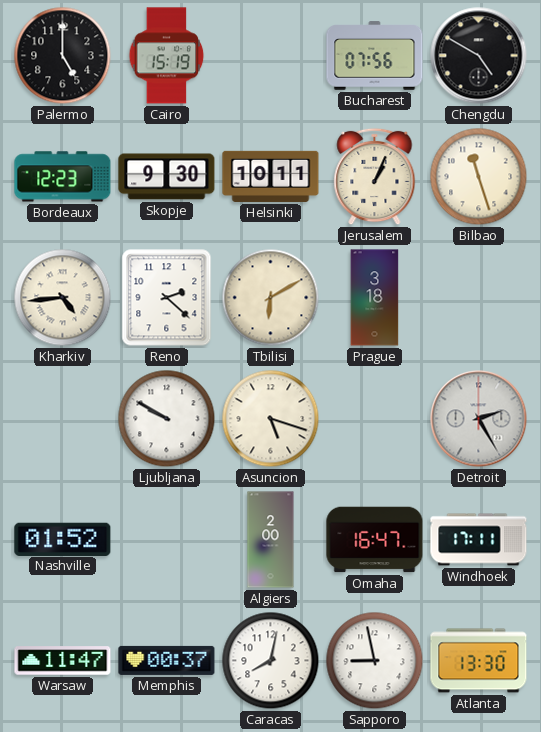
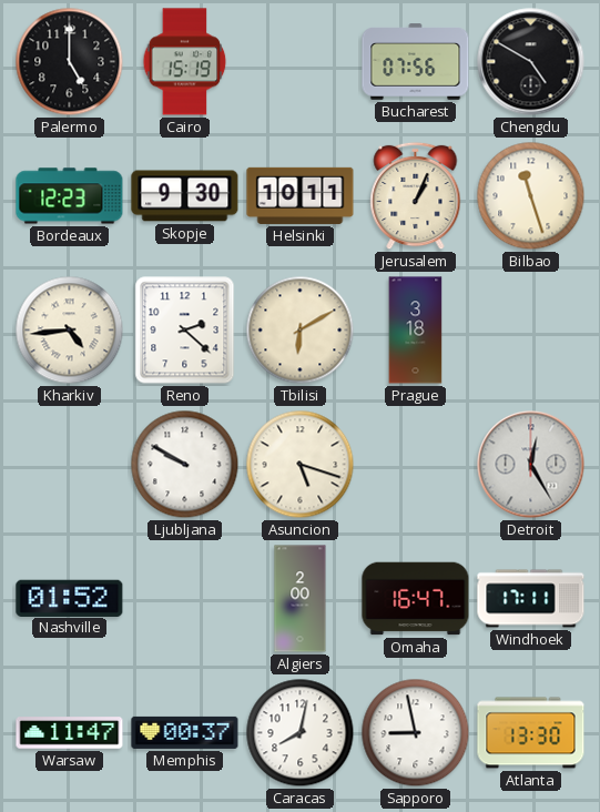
Detroit: 2:25 -> 12:25
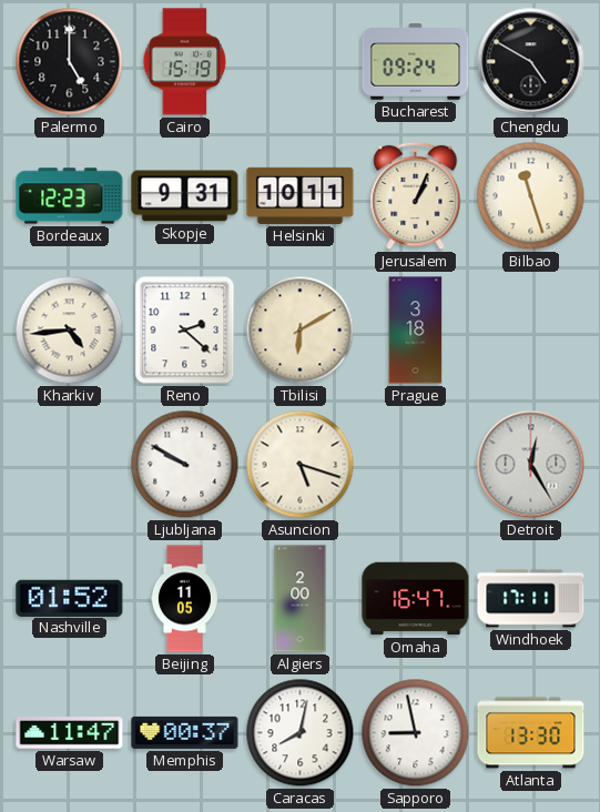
Bucharest: 07:56 -> 09:24
Skopje: 9:30 -> 9:31
Beijing: none -> 11:05
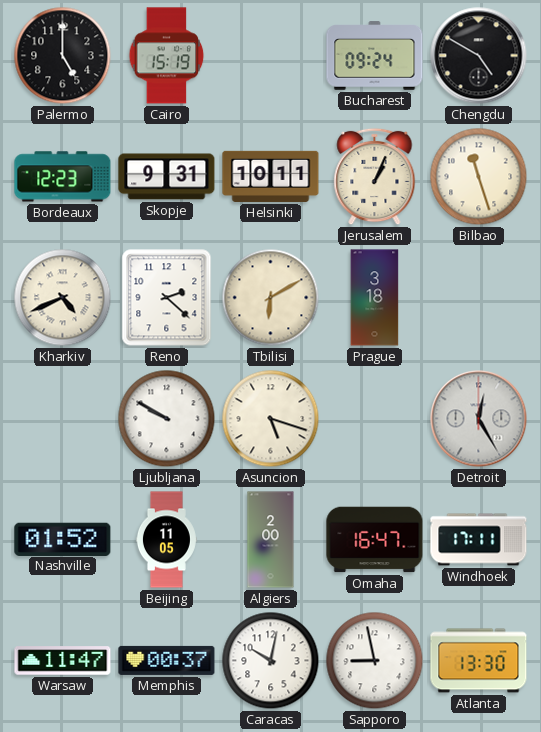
Kharkiv: 4:44 -> 4:41
Caracas: 8:02 -> 10:02
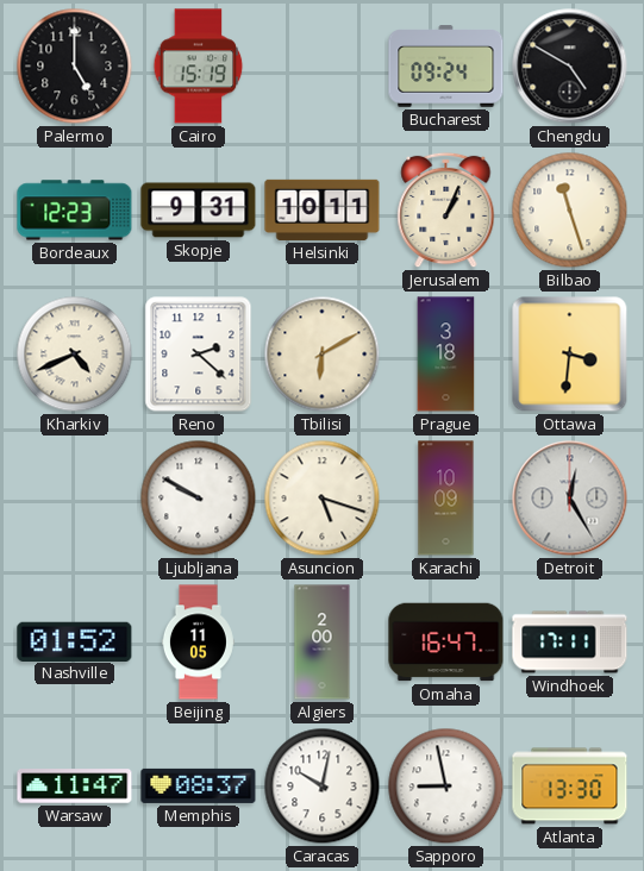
Ottawa: none -> 3:31
Karachi: none -> 10:09
Memphis: 00:37 -> 08:37
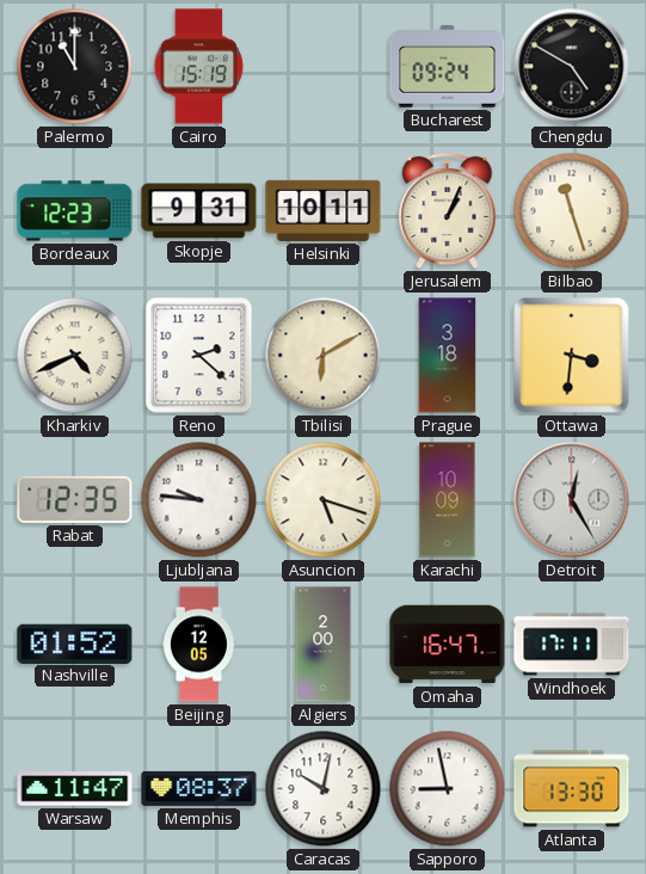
Palermo: 5:00 -> 11:00
Rabat: none -> 12:35
Ljubljana: 9:50 -> 9:46
Beijing: 11:05 -> 12:05
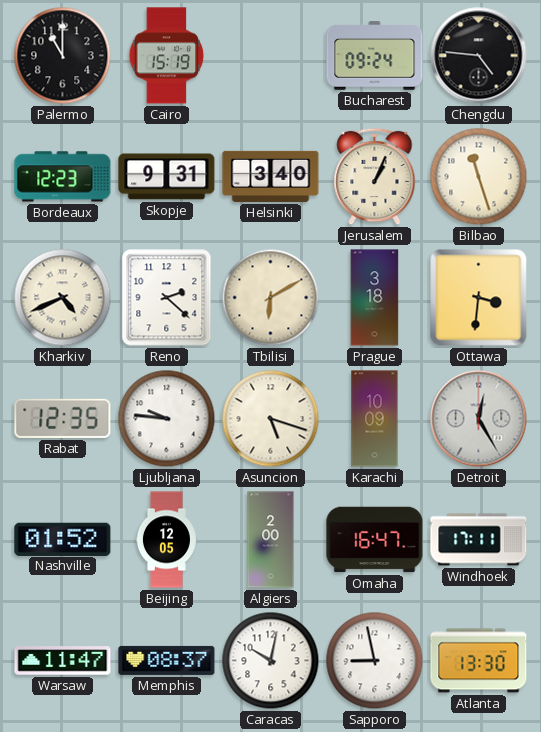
Chengdu: 4:50 -> 4:46
Helsinki: 10:11 -> 3:40
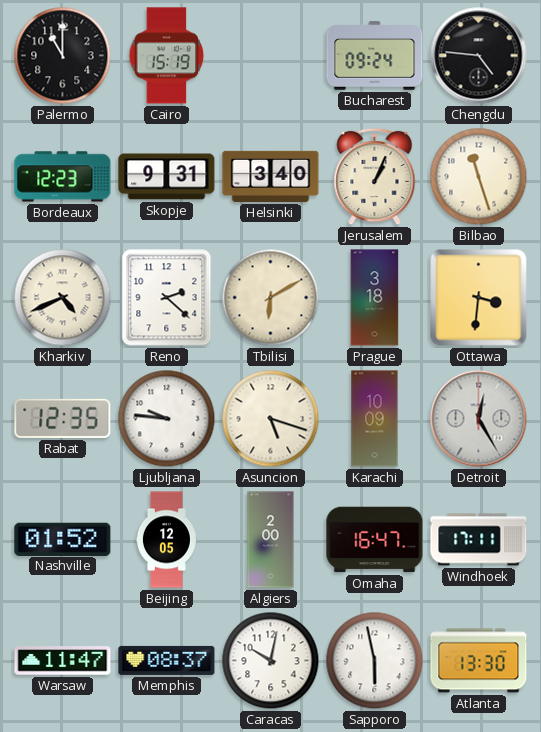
Sapporo: 8:58 -> 5:58
